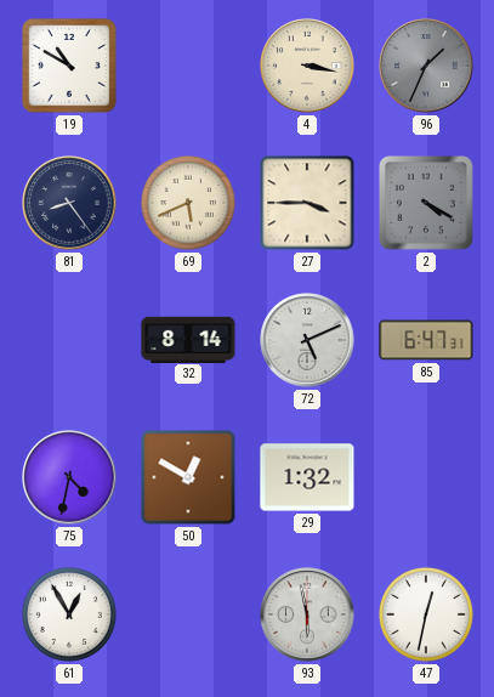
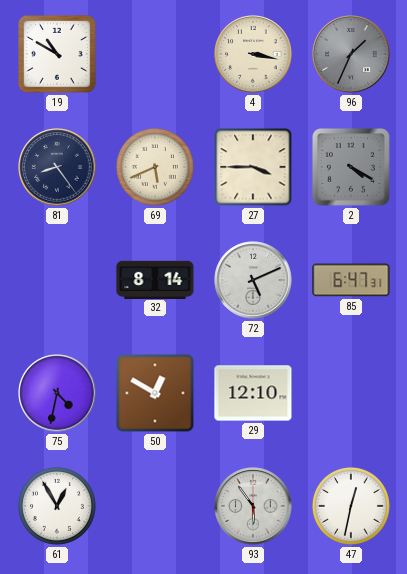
29: 1:32 -> 12:10
93: 5:58 -> 5:54
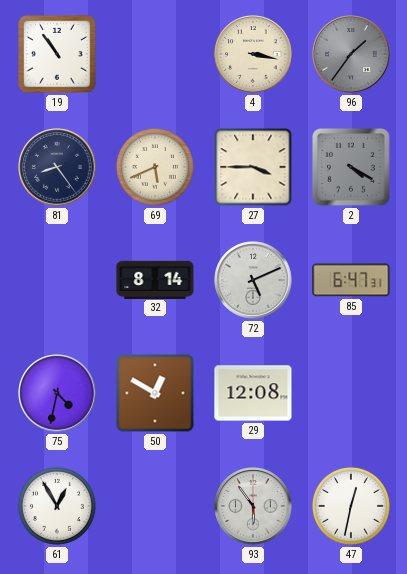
19: 10:50 -> 10:54
96: 1:34 -> 1:36
29: 12:10 -> 12:08
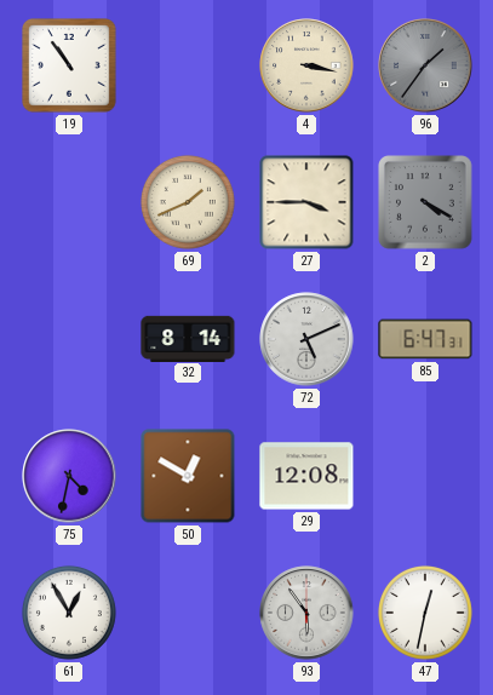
81: 8:24 -> none
69: 5:41 -> 1:41
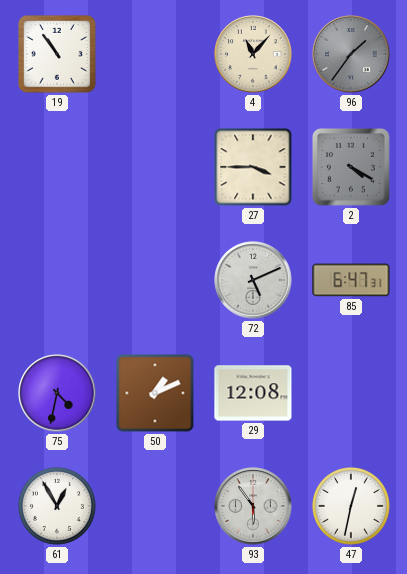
4: 3:17 -> 11:07
69: 1:41 -> none
32: 8:14 -> none
50: 12:50 -> 1:11
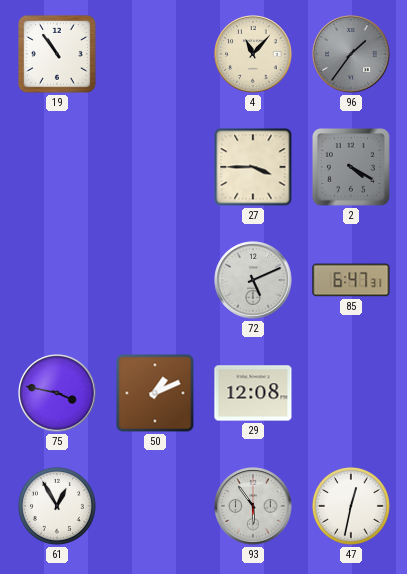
75: 4:32 -> 3:47
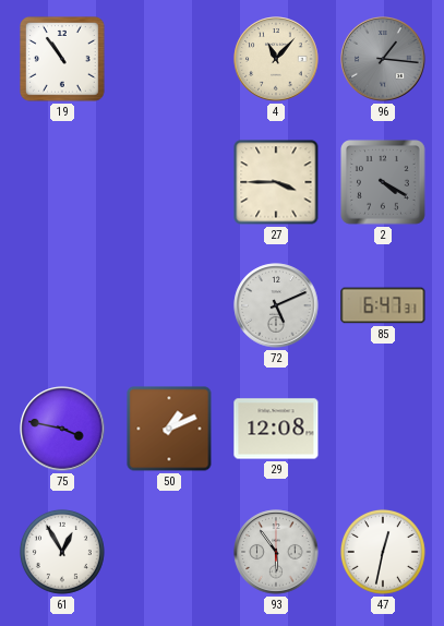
96: 1:36 -> 1:16
